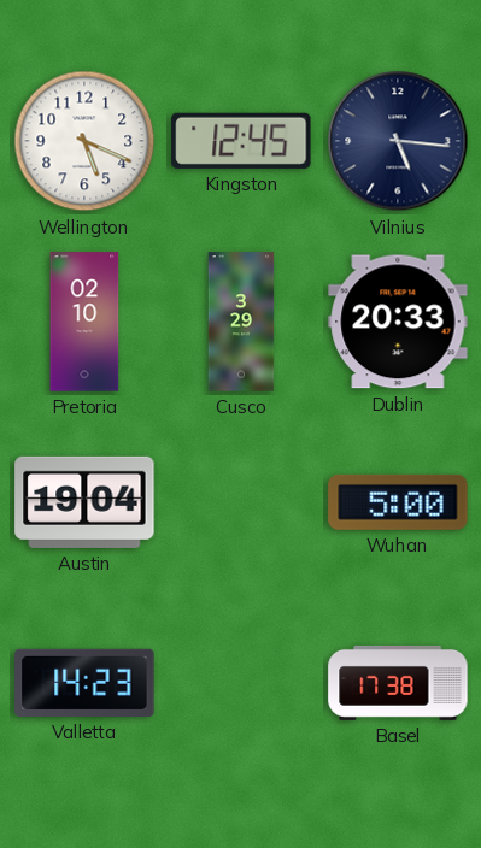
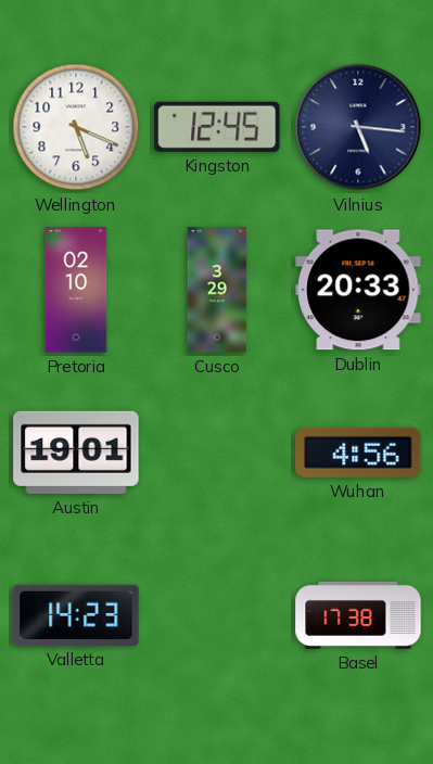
Austin: 19:04 -> 19:01
Wuhan: 5:00 -> 4:56
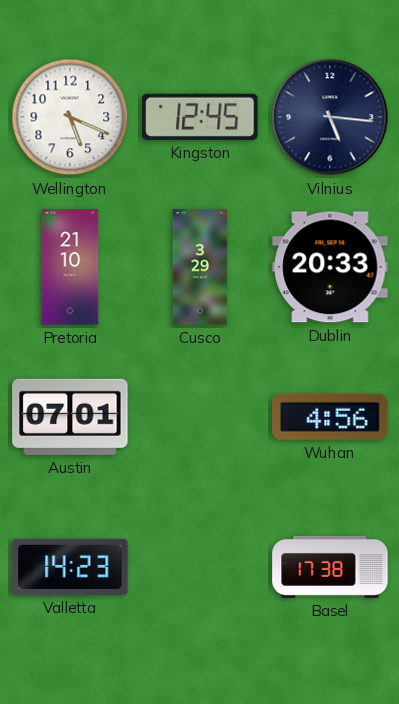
Pretoria: 02:10 -> 21:10
Austin: 19:01 -> 07:01
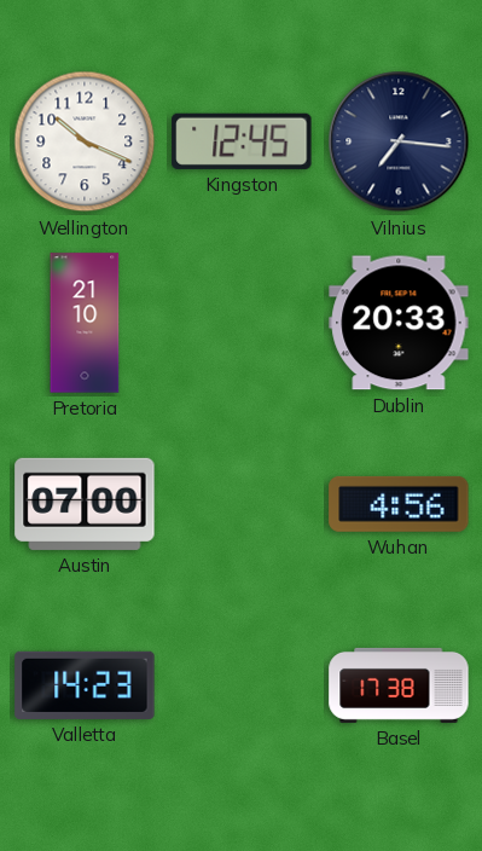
Wellington: 5:19 -> 10:19
Vilnius: 5:16 -> 7:16
Cusco: 3:29 -> none
Austin: 07:01 -> 07:00
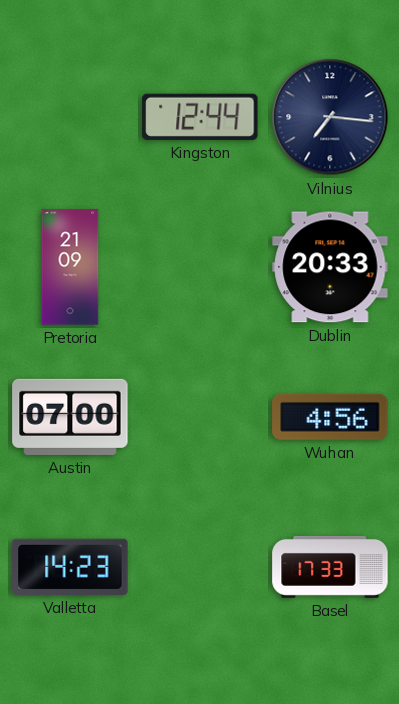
Wellington: 10:19 -> none
Kingston: 12:45 -> 12:44
Pretoria: 21:10 -> 21:09
Basel: 17:38 -> 17:33
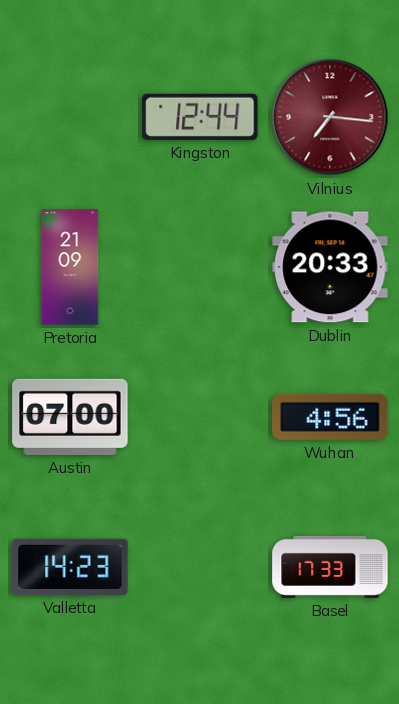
Vilnius dial: navy -> burgundy
